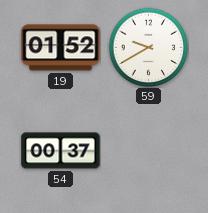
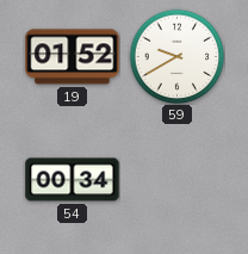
54: 00:37 -> 00:34
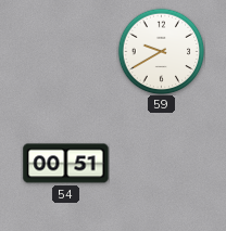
19: 01:52 -> none
54: 00:34 -> 00:51
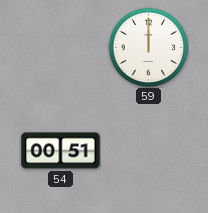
59: 9:40 -> 12:00
